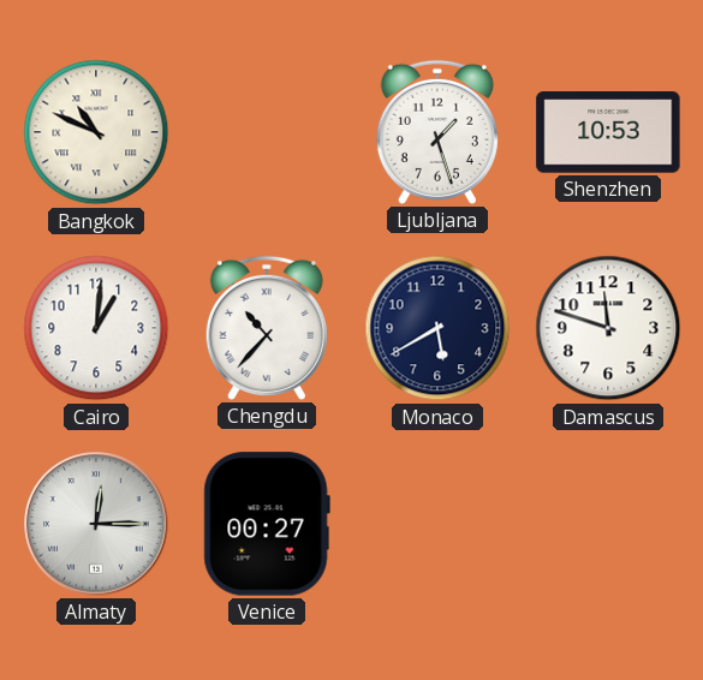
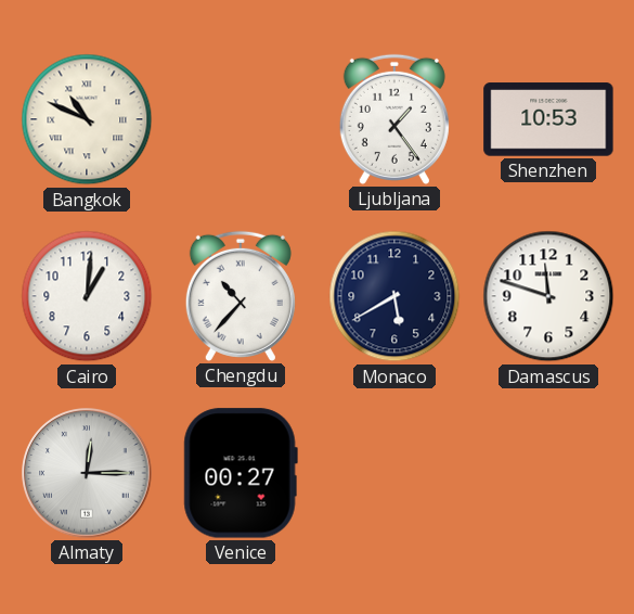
Ljubljana: 1:27 -> 1:24
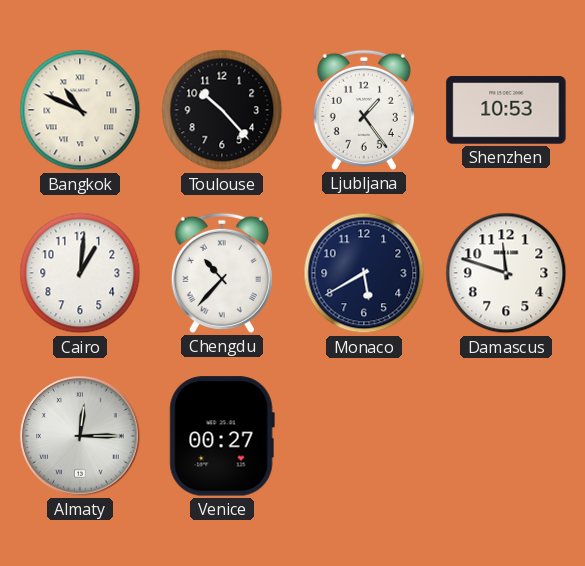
Toulouse: none -> 10:23
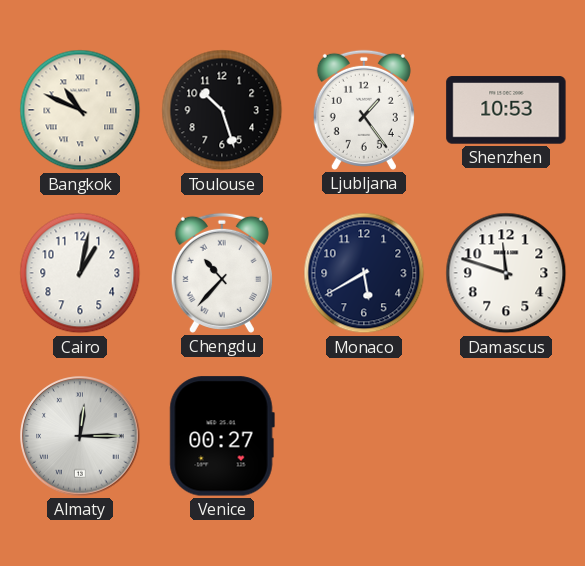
Toulouse: 10:23 -> 10:27
Cairo: 1:01 -> 1:02
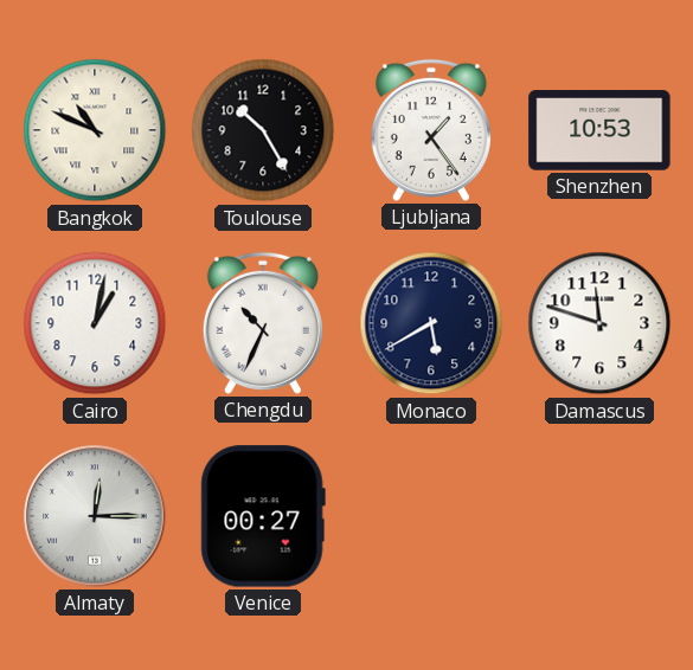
Toulouse: 10:27 -> 10:25
Chengdu: 10:37 -> 10:34
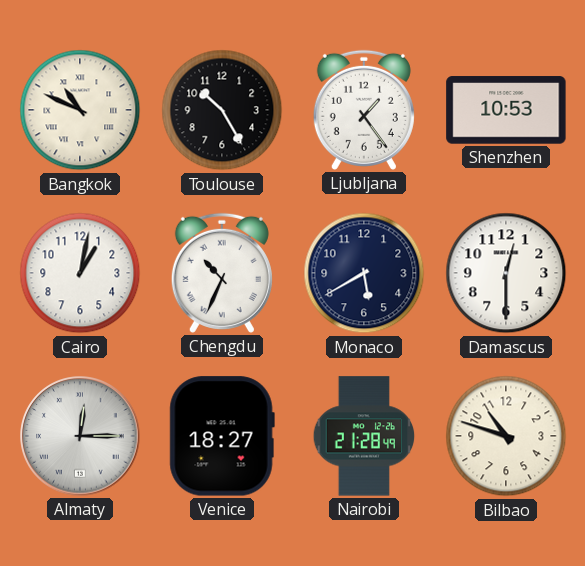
Damascus: 11:48 -> 12:30
Venice: 00:27 -> 18:27
Nairobi: none -> 21:28
Bilbao: none -> 10:48
